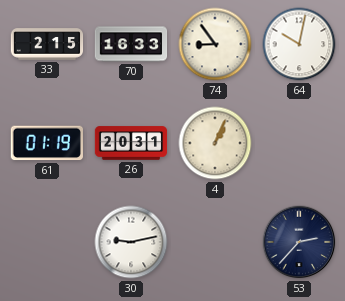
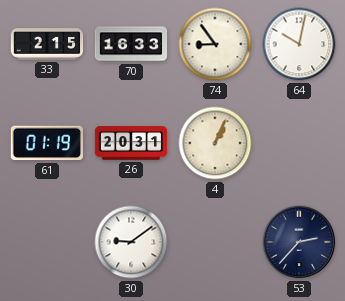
30: 9:13 -> 9:09
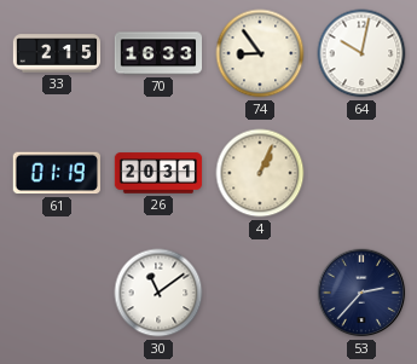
30: 9:09 -> 11:09
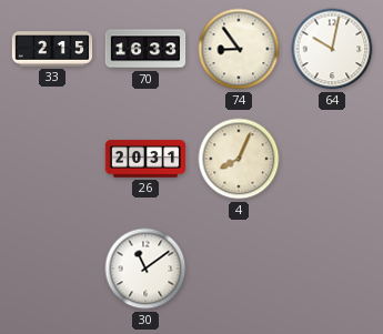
61: 01:19 -> none
4: 1:04 -> 8:04
53: 2:37 -> none
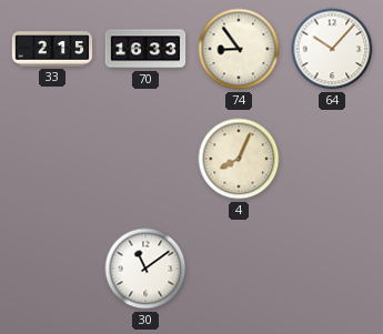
64: 10:02 -> 10:07
26: 20:31 -> none
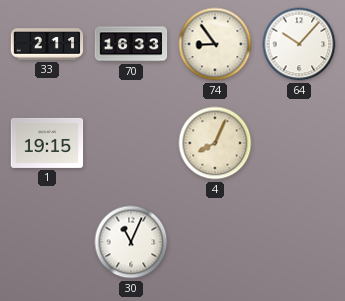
33: 2:15 -> 2:11
1: none -> 19:15
30: 11:09 -> 11:04
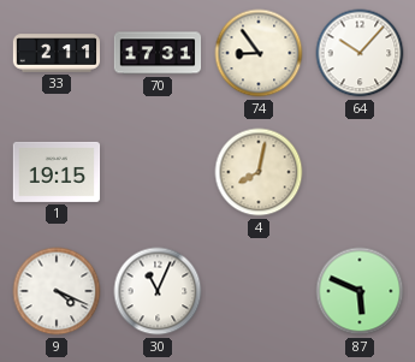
70: 16:33 -> 17:31
4: 8:04 -> 8:02
9: none -> 4:19
87: none -> 5:49
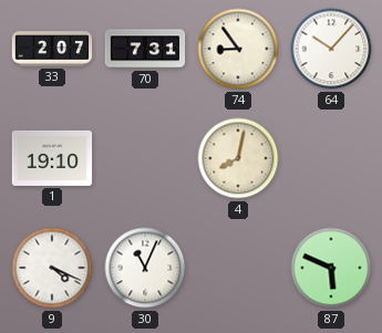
33: 2:11 -> 2:07
70: 17:31 -> 7:31
1: 19:15 -> 19:10
